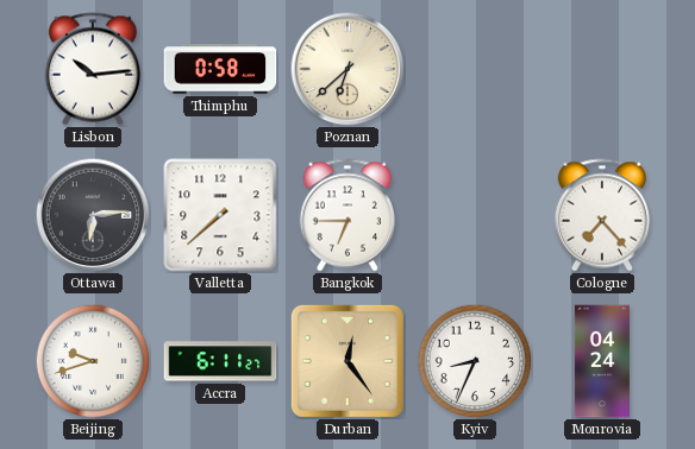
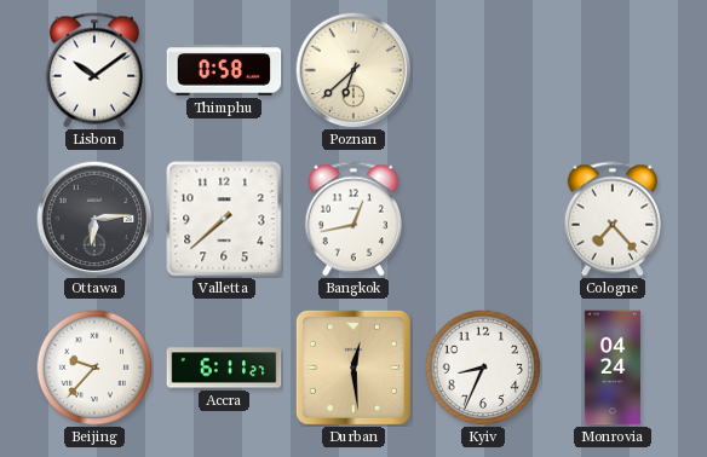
Lisbon: 10:14 -> 10:09
Bangkok: 6:45 -> 12:43
Beijing: 9:42 -> 9:37
Durban: 12:24 -> 12:29
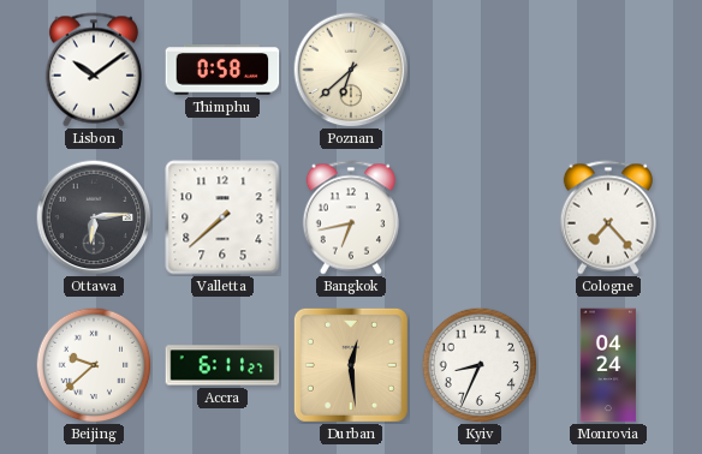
Bangkok: 12:43 -> 6:43
Beijing: 9:37 -> 9:38
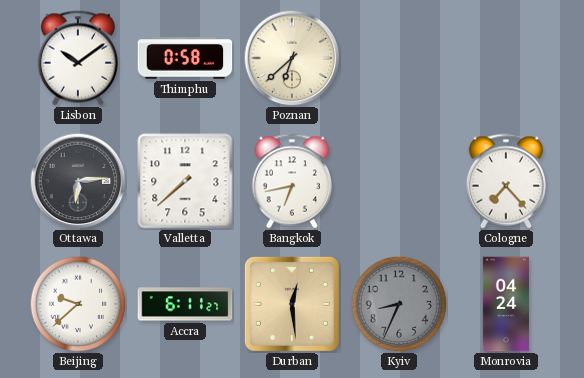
Kyiv dial: white -> grey
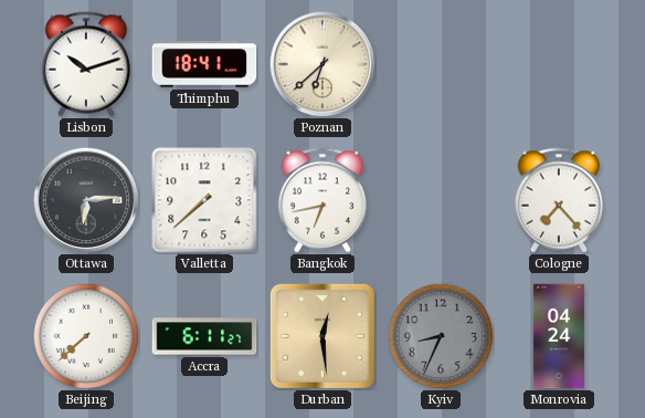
Lisbon: 10:09 -> 10:12
Thimphu: 0:58 -> 18:41
Beijing: 9:38 -> 7:38
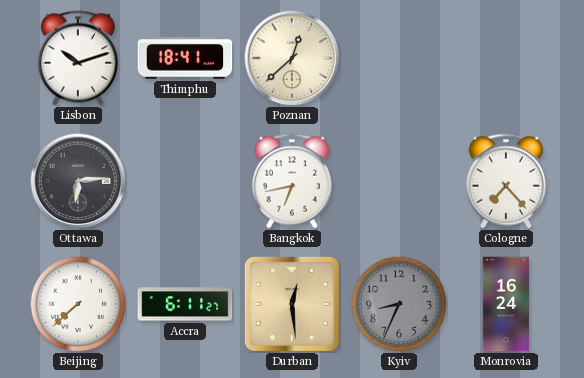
Poznan: 6:38 -> 12:38
Valletta: 7:38 -> none
Monrovia: 04:24 -> 16:24
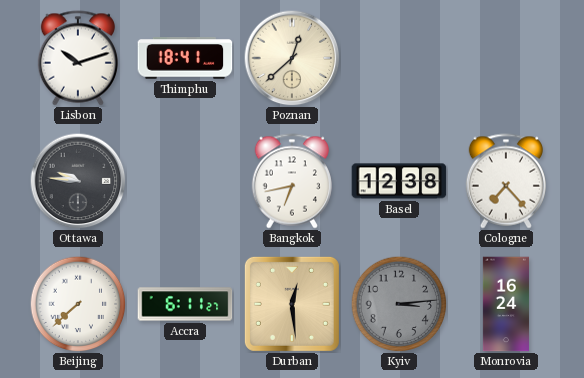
Ottawa: 6:14 -> 9:46
Basel: none -> 12:38
Kyiv: 8:34 -> 3:14
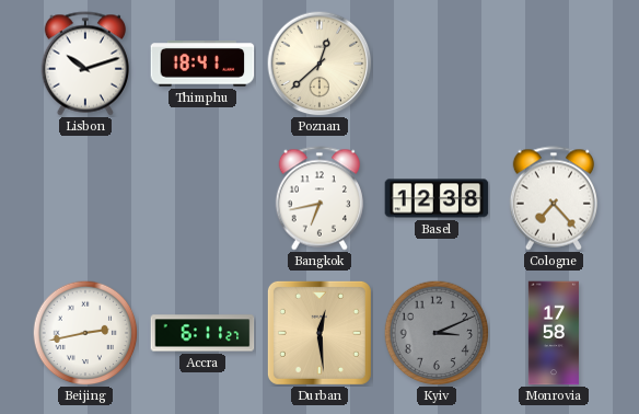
Ottawa: 9:46 -> none
Beijing: 7:38 -> 2:43
Kyiv: 3:14 -> 3:11
Monrovia: 16:24 -> 17:58
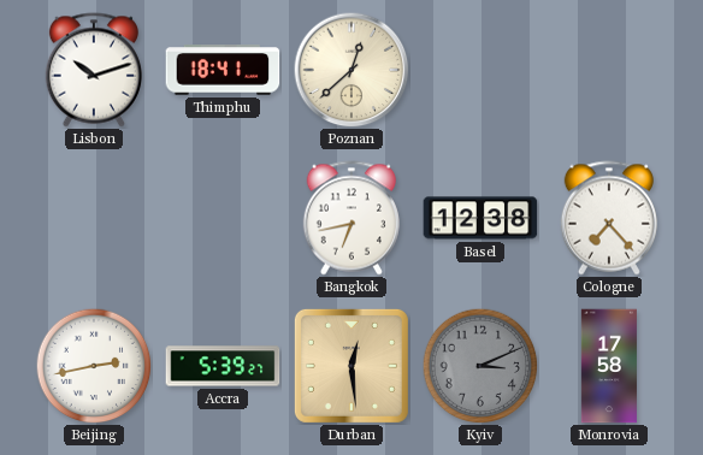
Accra: 6:11 -> 5:39
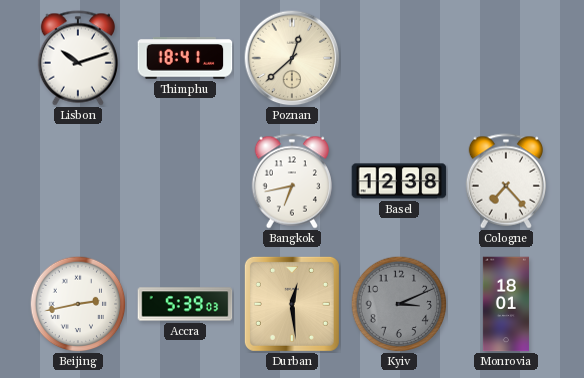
Accra: 5:39:27 -> 5:39:03
Monrovia: 17:58 -> 18:01
